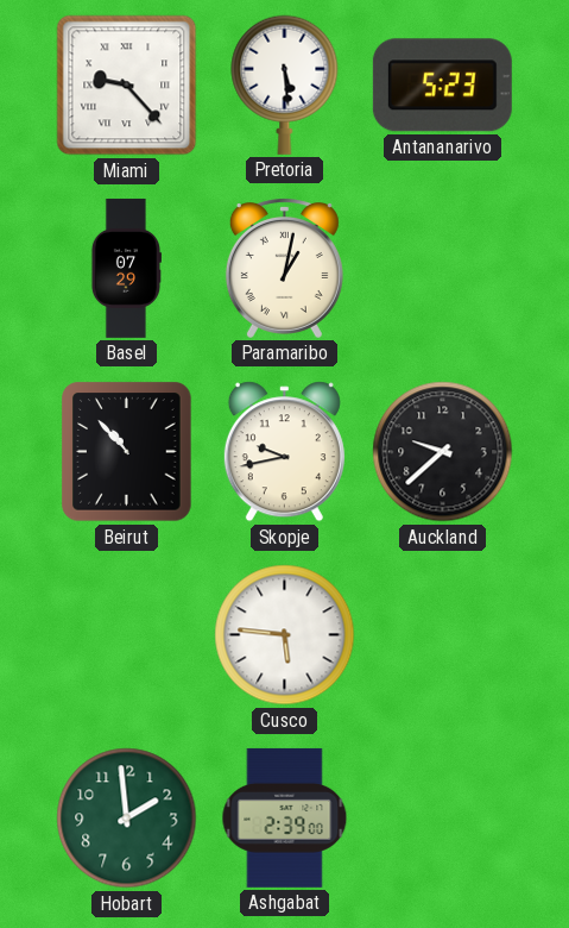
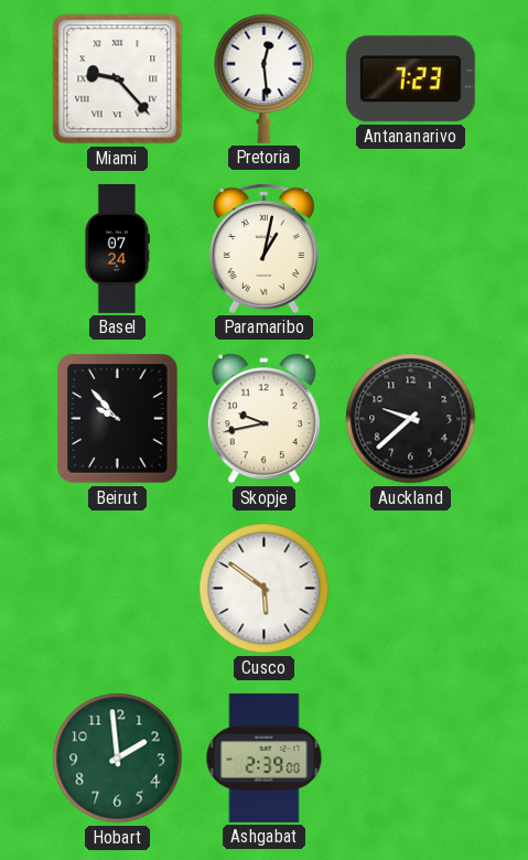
Pretoria: 5:29 -> 12:29
Antananarivo: 5:23 -> 7:23
Basel: 07:29 -> 07:24
Beirut: 10:53 -> 9:53
Cusco: 5:46 -> 5:51
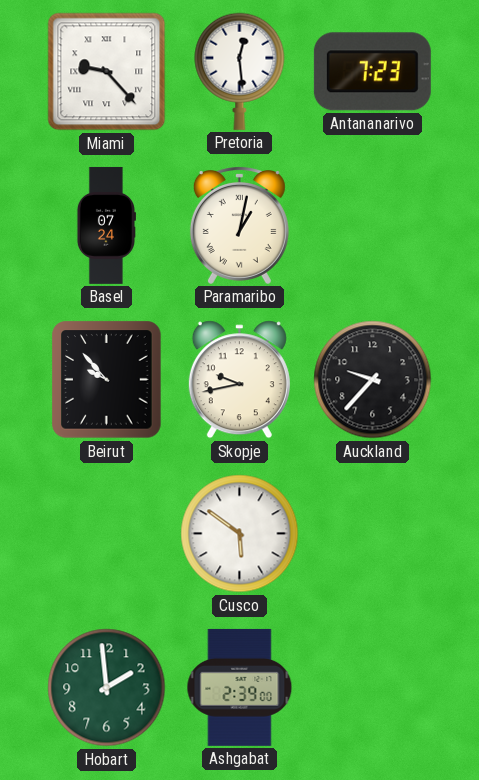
Auckland: 9:38 -> 9:37
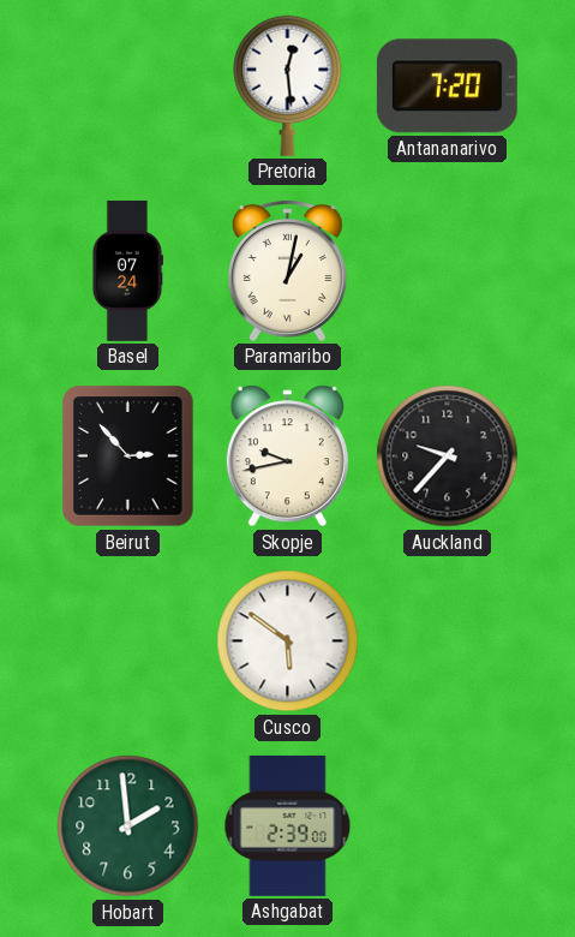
Miami: 9:23 -> none
Antananarivo: 7:23 -> 7:20
Beirut: 9:53 -> 2:53
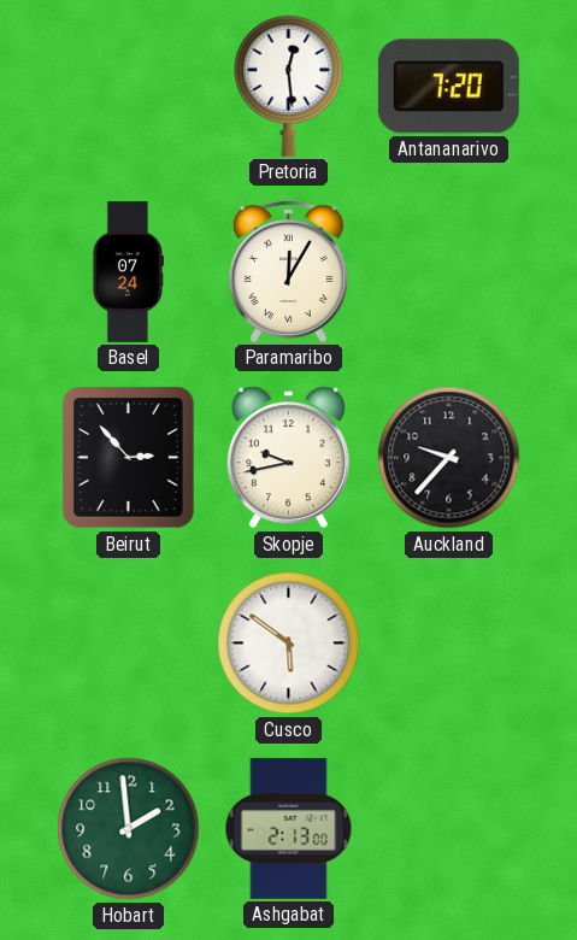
Paramaribo: 1:02 -> 12:05
Ashgabat: 2:39 -> 2:13
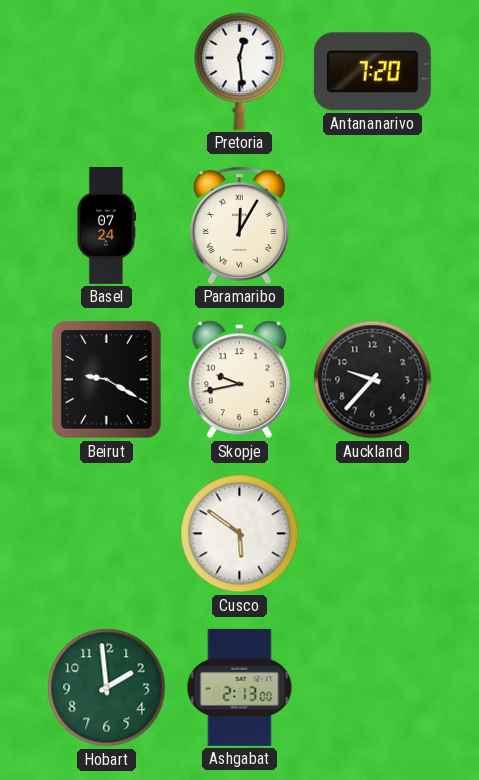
Beirut: 2:53 -> 9:20
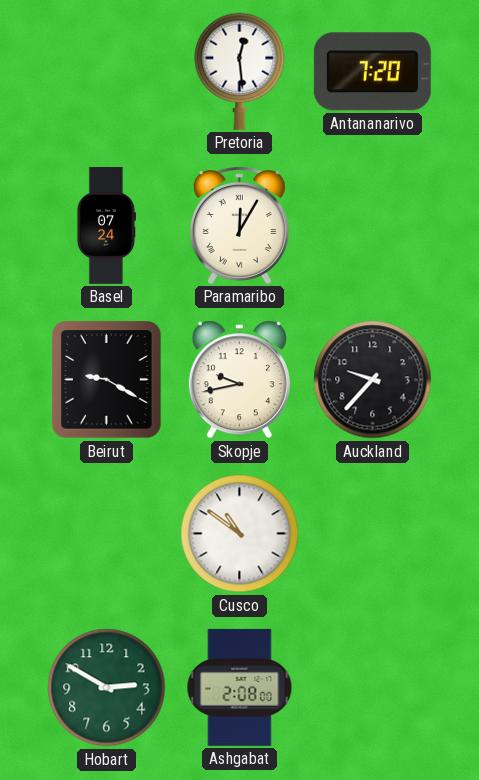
Cusco: 5:51 -> 10:51
Hobart: 1:59 -> 2:50
Ashgabat: 2:13 -> 2:08
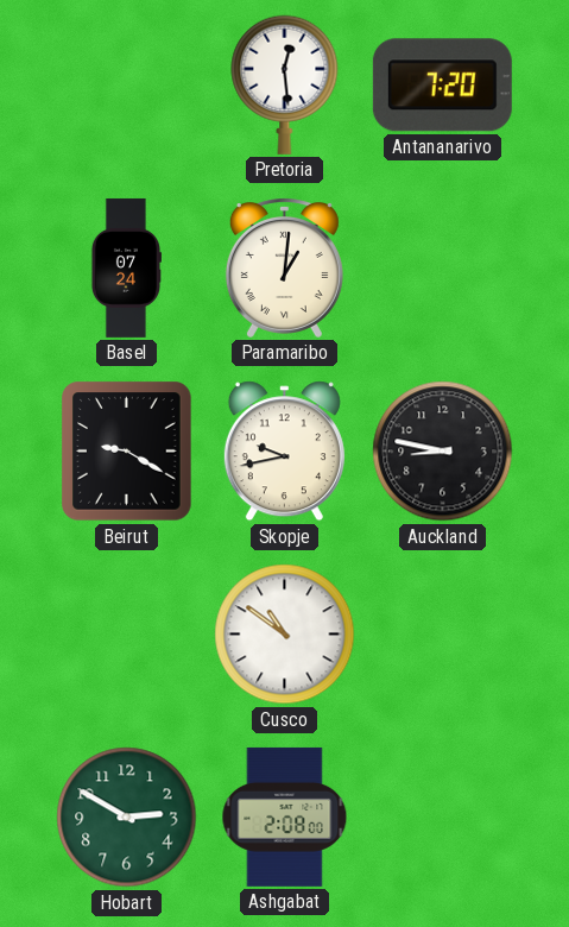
Paramaribo: 12:05 -> 1:01
Auckland: 9:37 -> 8:47
